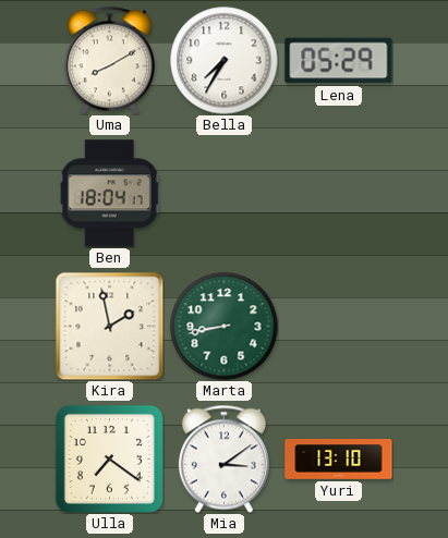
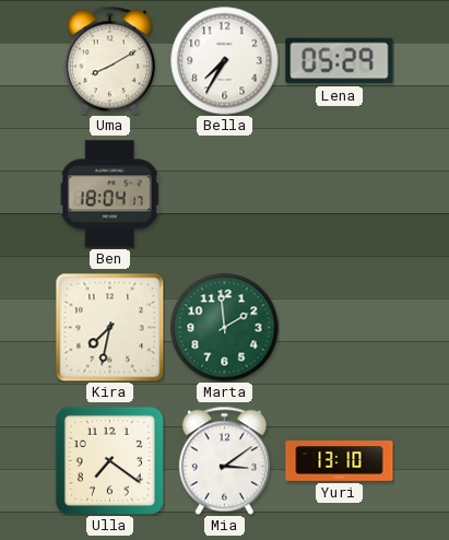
Kira: 1:58 -> 7:32
Marta: 8:43 -> 1:59
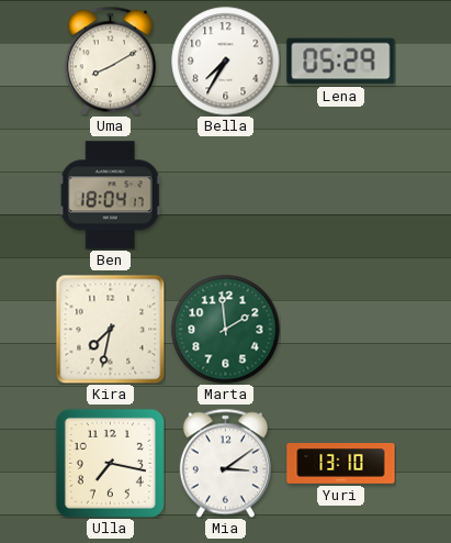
Ulla: 7:21 -> 7:17
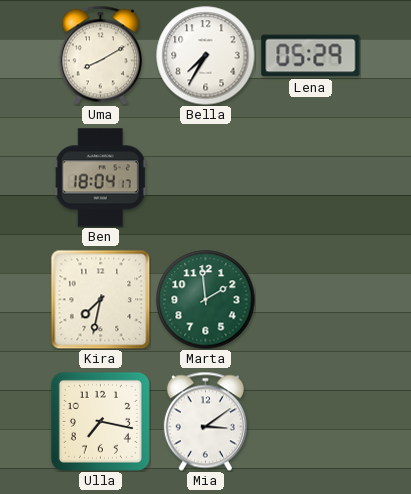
Yuri: 13:10 -> none
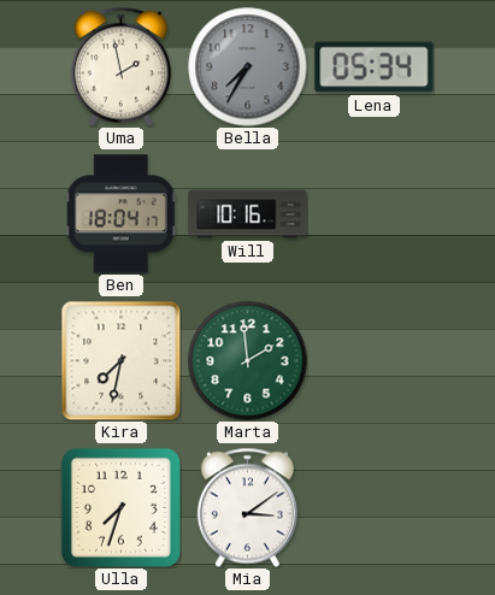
Uma: 8:10 -> 1:58
Bella dial: white -> grey
Lena: 05:29 -> 05:34
Will: none -> 10:16
Ulla: 7:17 -> 7:33
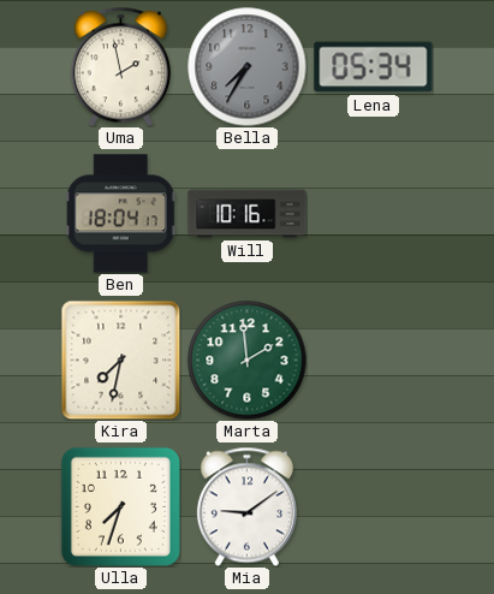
Mia: 3:09 -> 9:09
